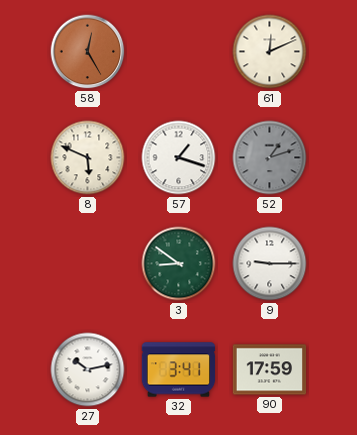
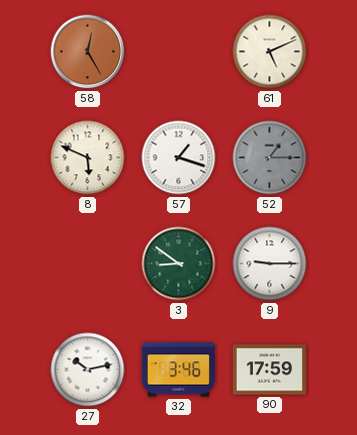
61: 12:11 -> 5:11
52: 1:12 -> 1:15
32: 3:41 -> 3:46
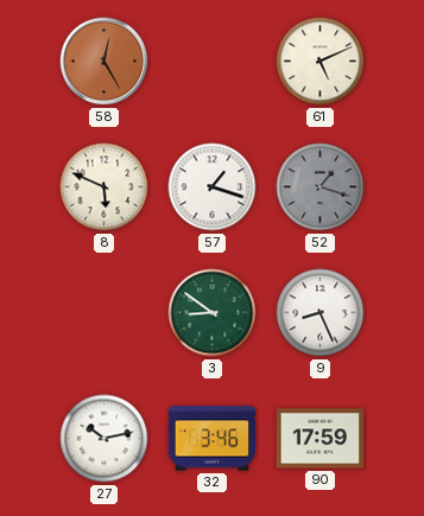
52: 1:15 -> 1:18
9: 9:15 -> 8:26
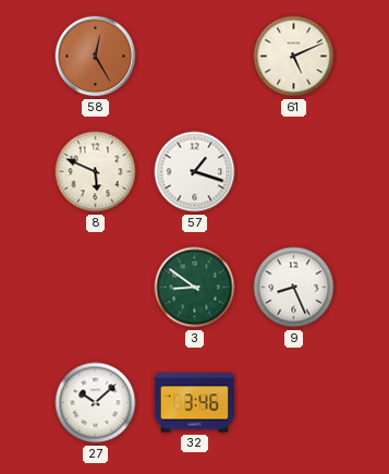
52: 1:18 -> none
27: 10:13 -> 10:08
90: 17:59 -> none
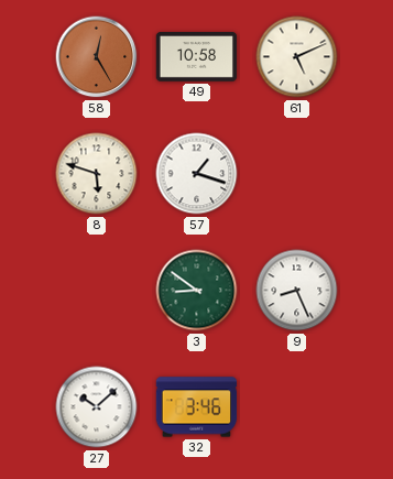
49: none -> 10:58
8: 5:49 -> 5:48
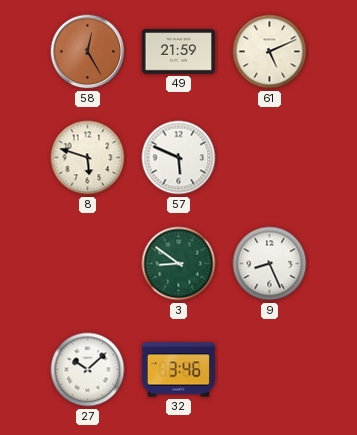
49: 10:58 -> 21:59
57: 1:18 -> 5:49
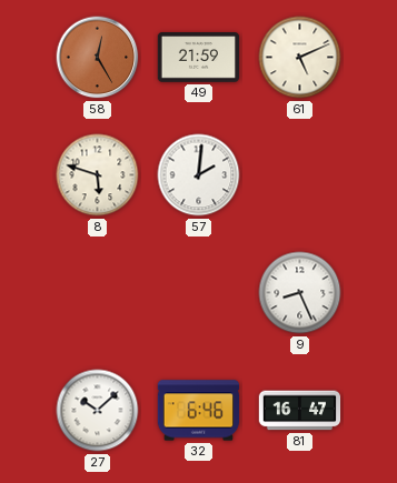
57: 5:49 -> 2:01
3: 8:51 -> none
32: 3:46 -> 6:46
81: none -> 16:47
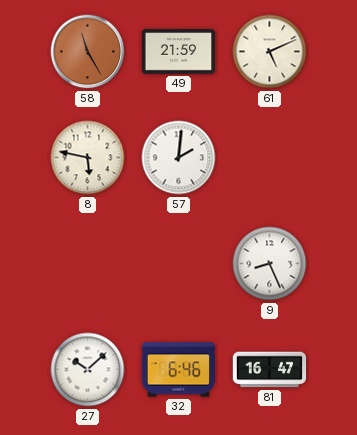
58: 12:25 -> 11:25
8: 5:48 -> 5:47
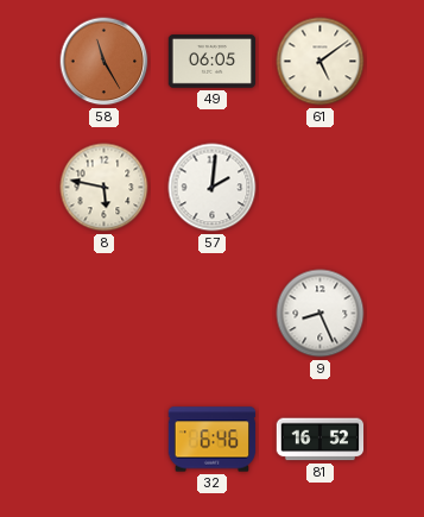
49: 21:59 -> 06:05
61: 5:11 -> 5:09
27: 10:08 -> none
81: 16:47 -> 16:52
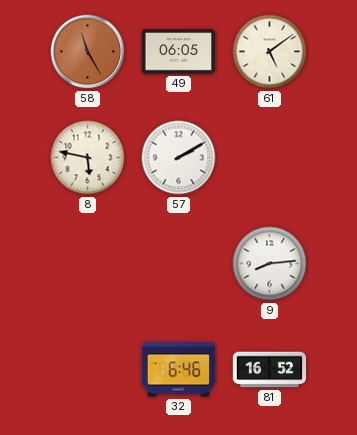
57: 2:01 -> 2:10
9: 8:26 -> 8:14
